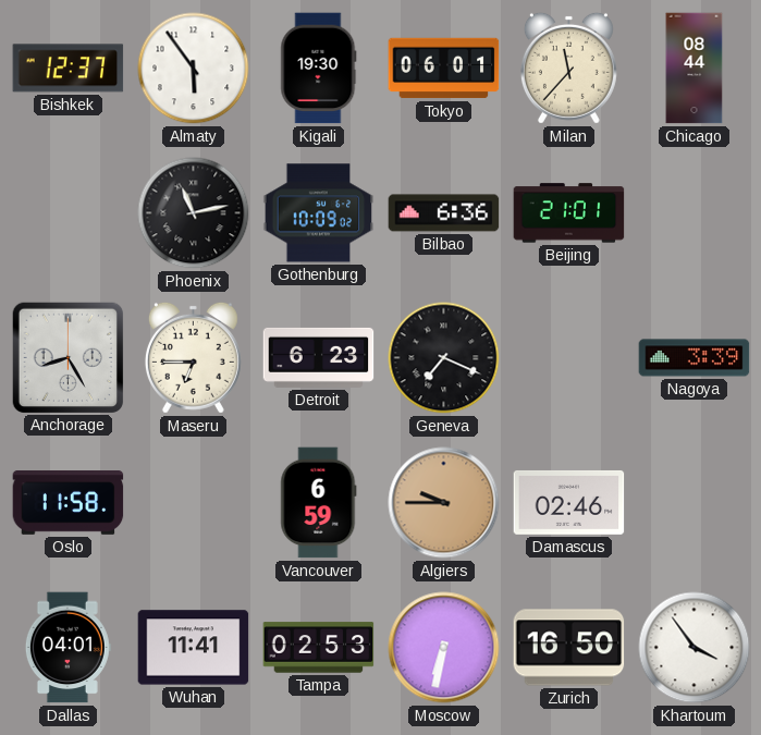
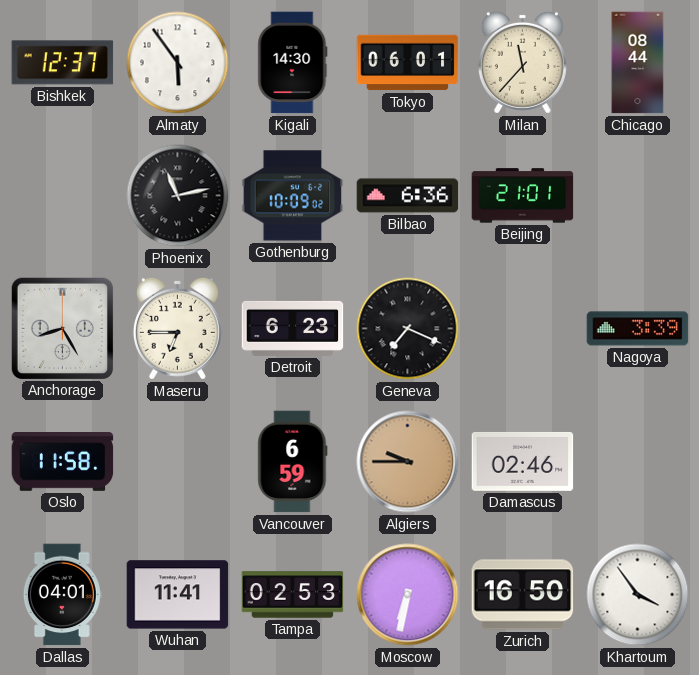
Kigali: 19:30 -> 14:30
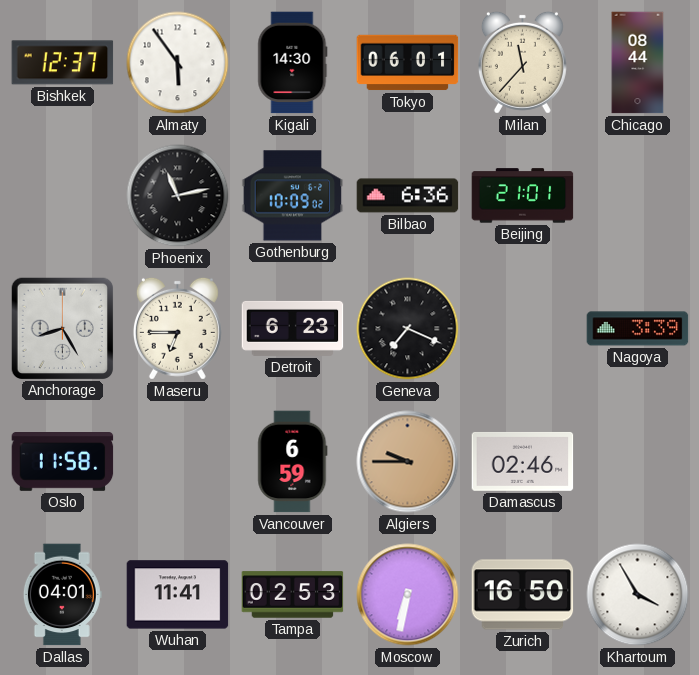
Khartoum: 3:54 -> 3:55
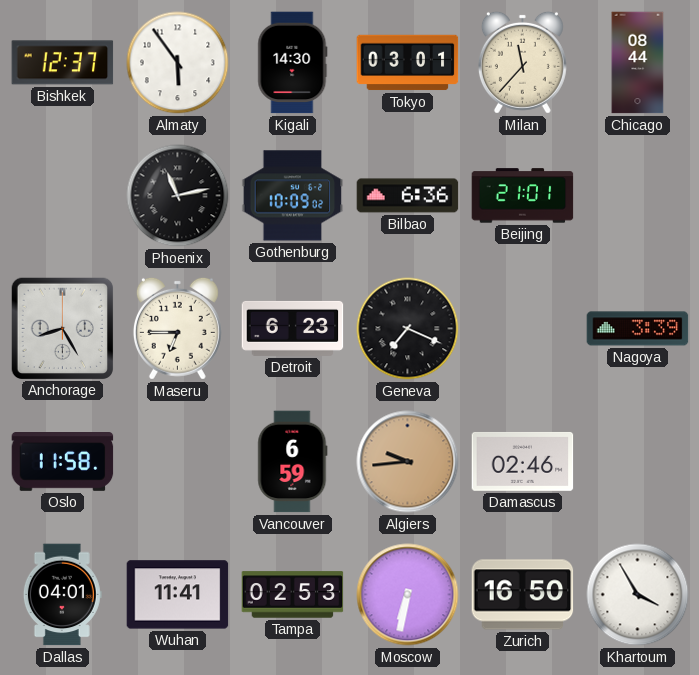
Tokyo: 06:01 -> 03:01
Algiers: 9:45 -> 9:44
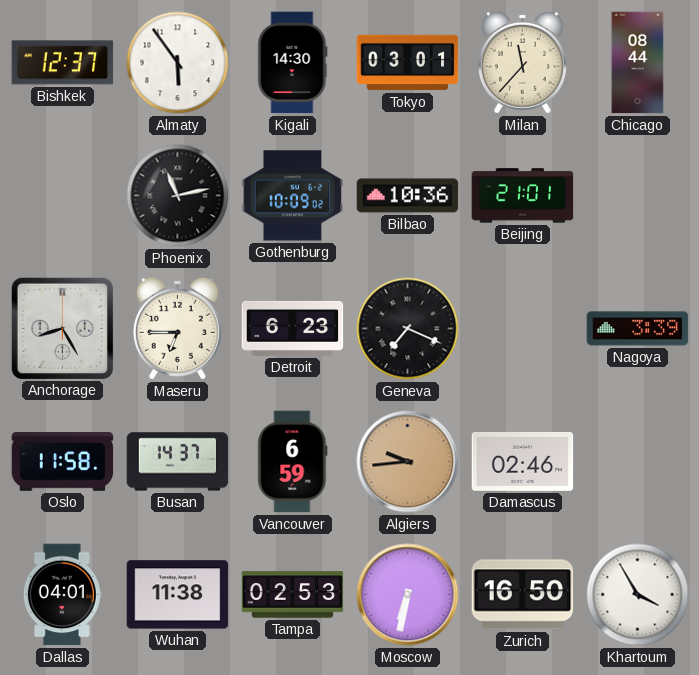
Bilbao: 6:36 -> 10:36
Busan: none -> 14:37
Wuhan: 11:41 -> 11:38
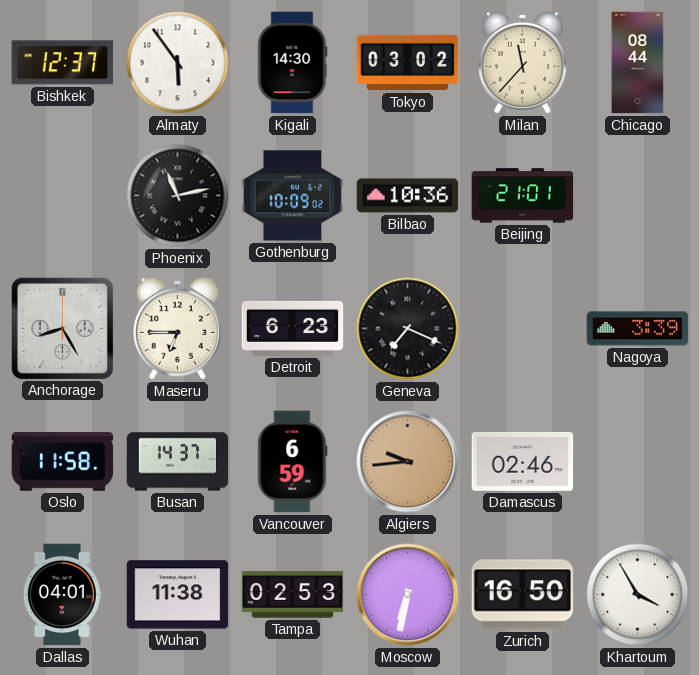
Tokyo: 03:01 -> 03:02
